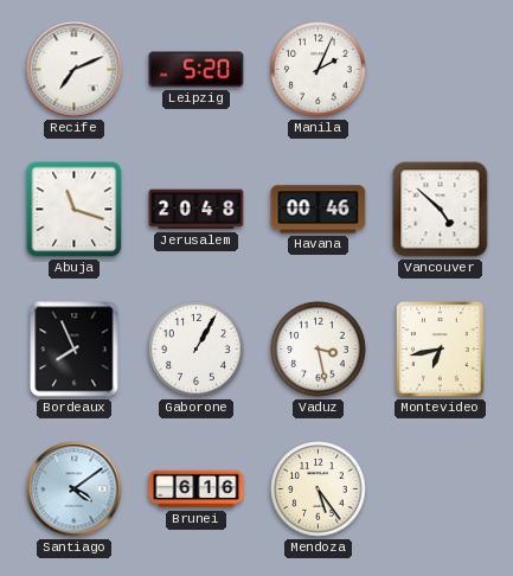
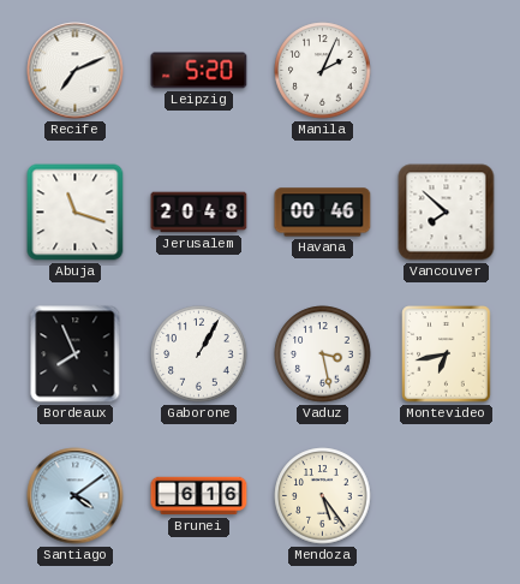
Vancouver: 4:52 -> 7:52
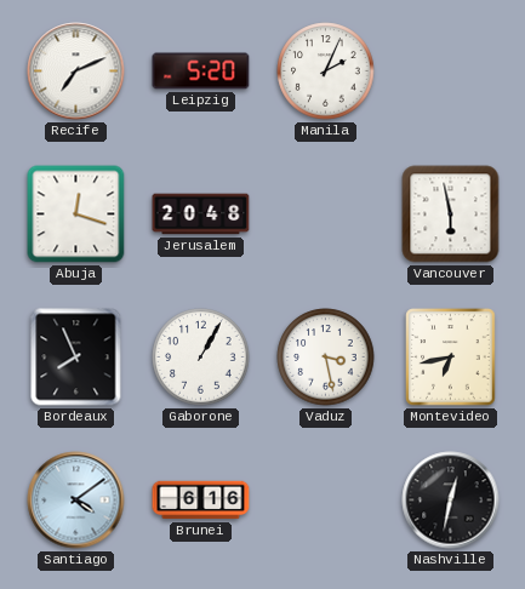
Abuja: 11:18 -> 12:18
Havana: 00:46 -> none
Vancouver: 7:52 -> 5:58
Mendoza: 5:24 -> none
Nashville: none -> 12:32
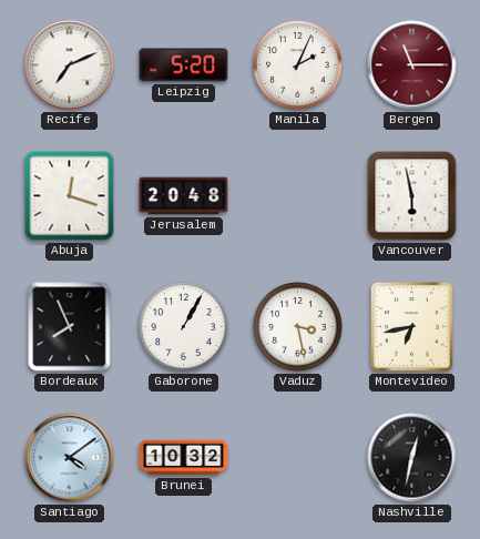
Bergen: none -> 11:15
Brunei: 6:16 -> 10:32
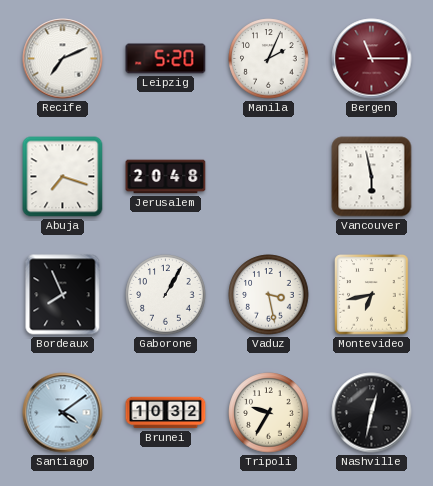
Abuja: 12:18 -> 7:18
Tripoli: none -> 9:35
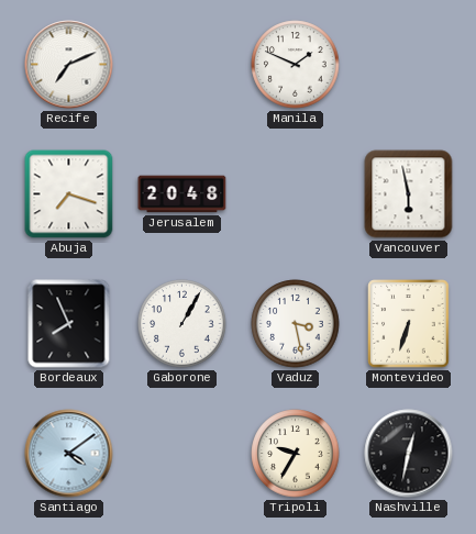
Leipzig: 5:20 -> none
Manila: 2:04 -> 1:49
Bergen: 11:15 -> none
Montevideo: 6:43 -> 6:33
Brunei: 10:32 -> none
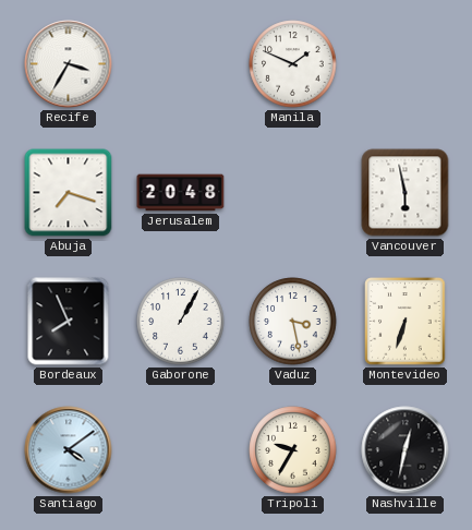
Recife: 7:11 -> 3:35
